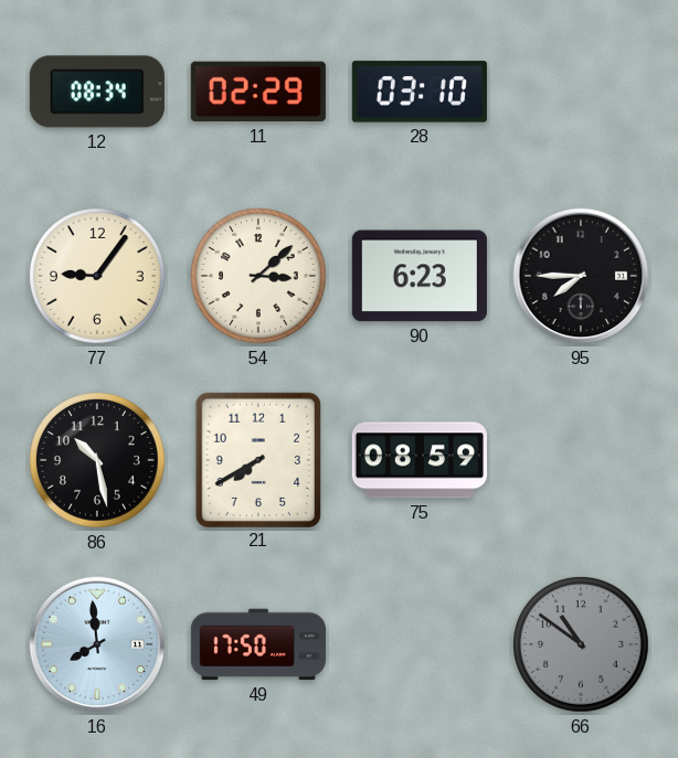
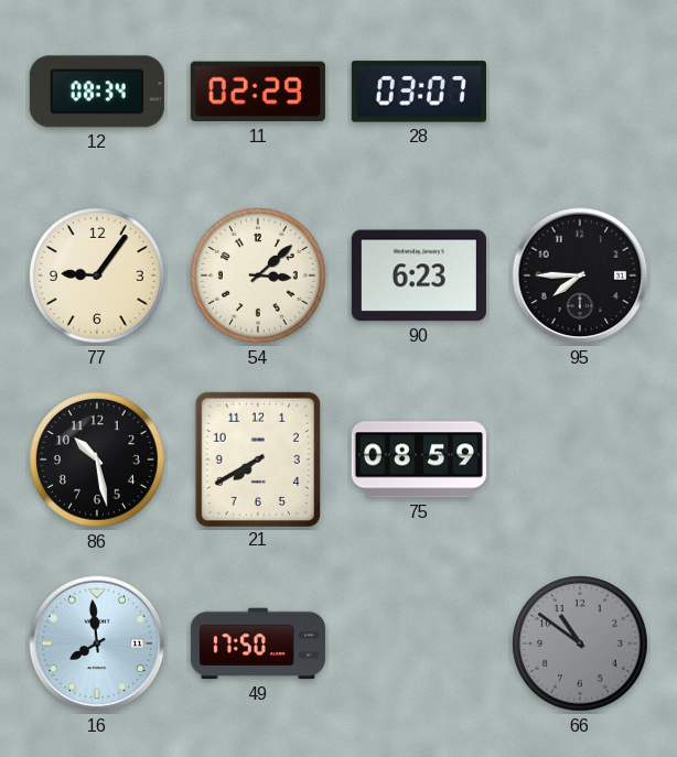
28: 03:10 -> 03:07
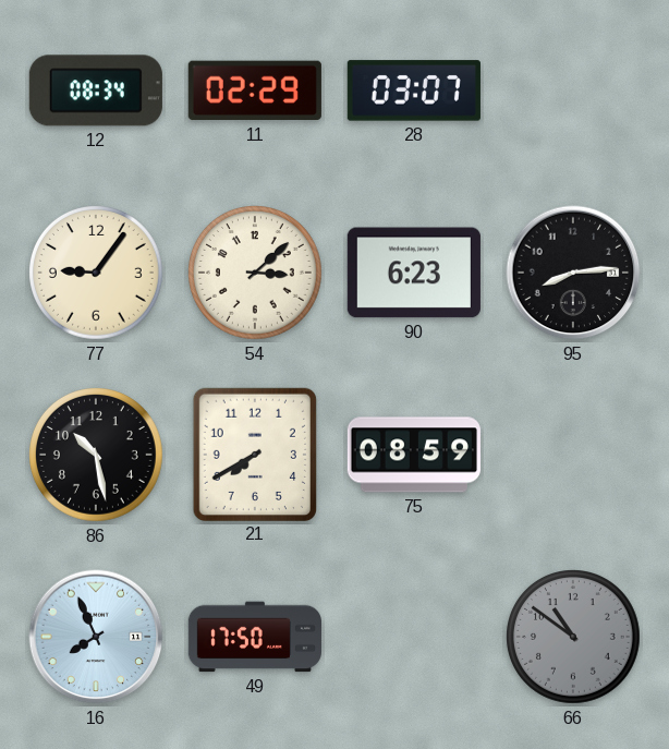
95: 7:45 -> 8:14
16: 7:59 -> 7:56
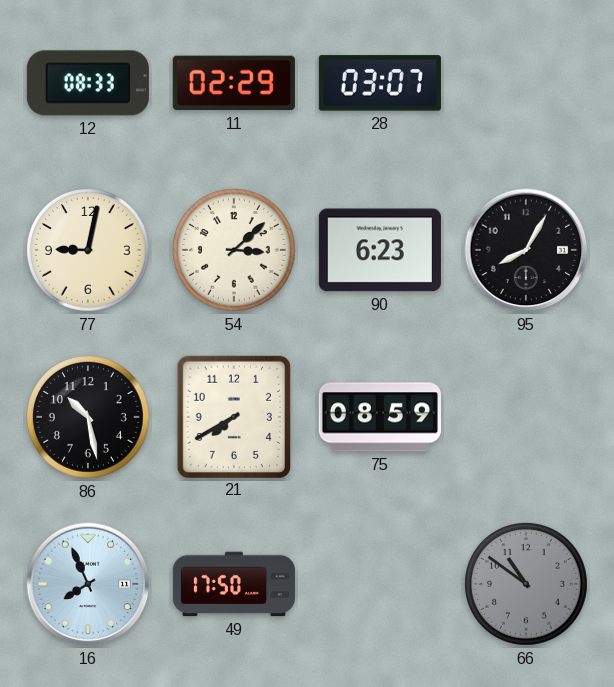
12: 08:34 -> 08:33
77: 9:06 -> 9:02
95: 8:14 -> 8:05
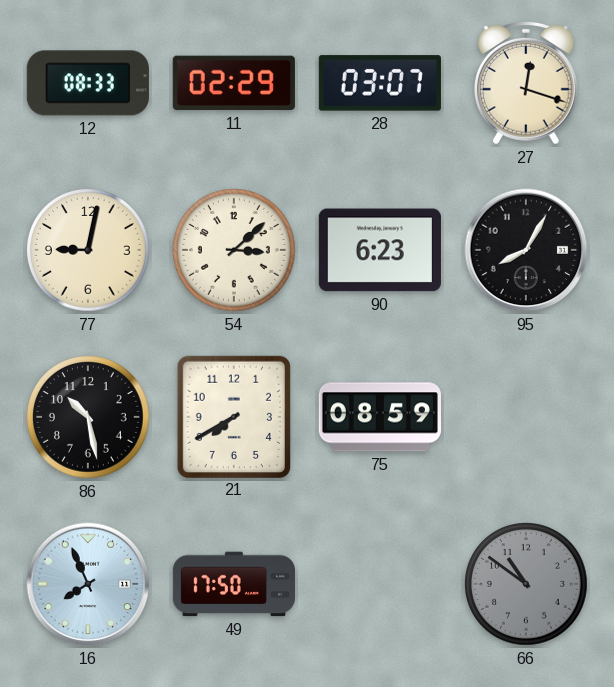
27: none -> 12:18
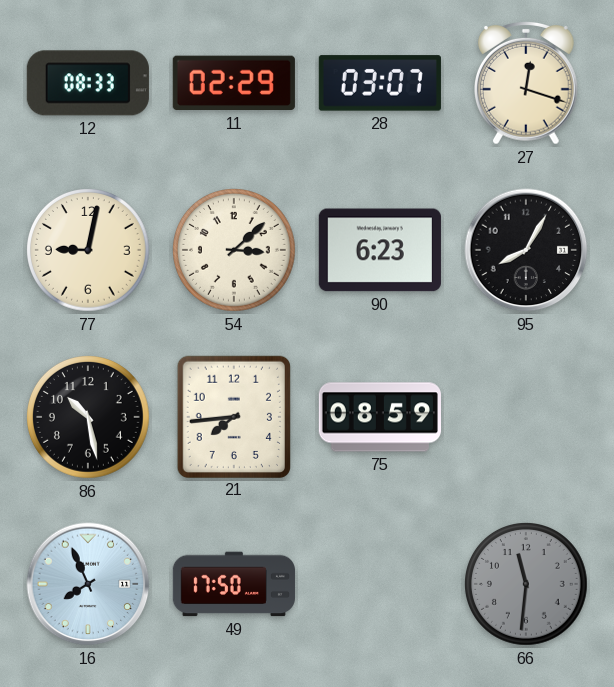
21: 7:40 -> 7:44
66: 10:51 -> 11:31
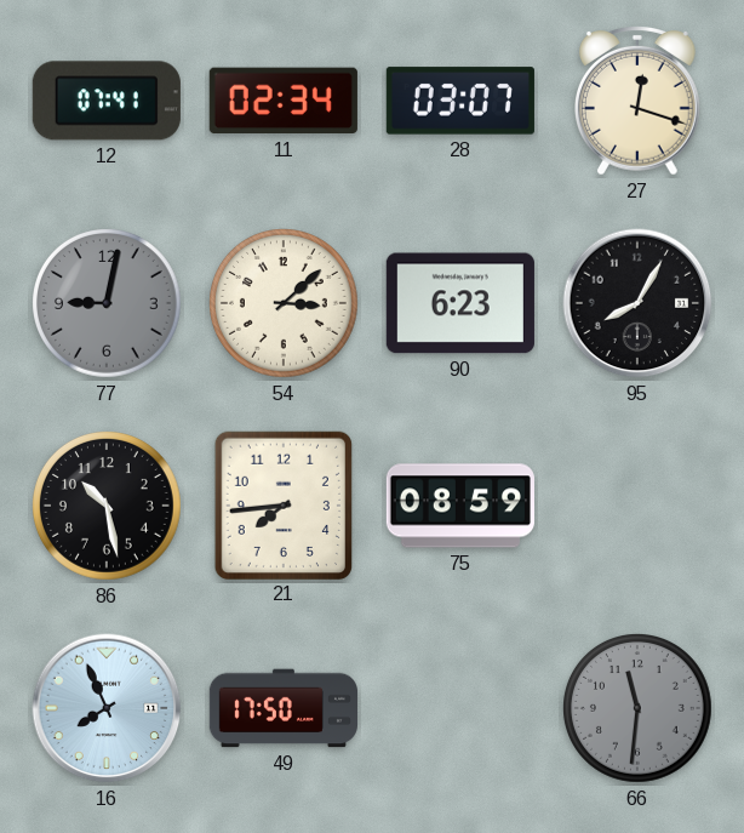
12: 08:33 -> 07:41
11: 02:29 -> 02:34
77 dial: cream -> grey
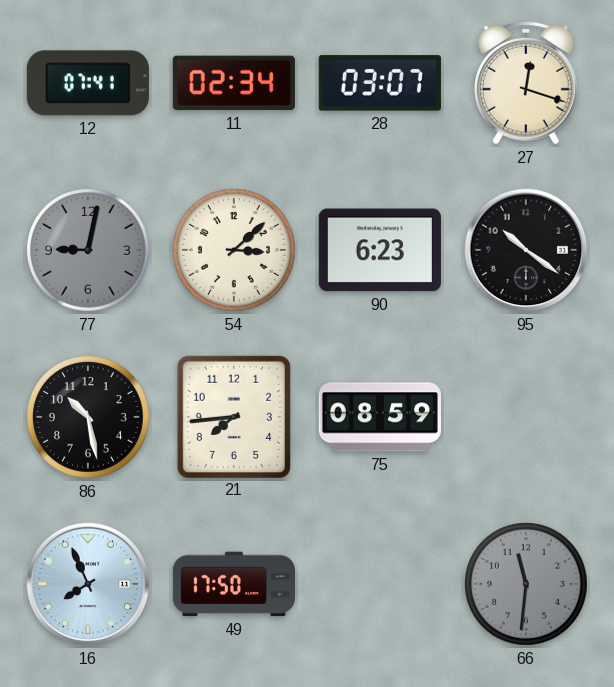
95: 8:05 -> 10:21
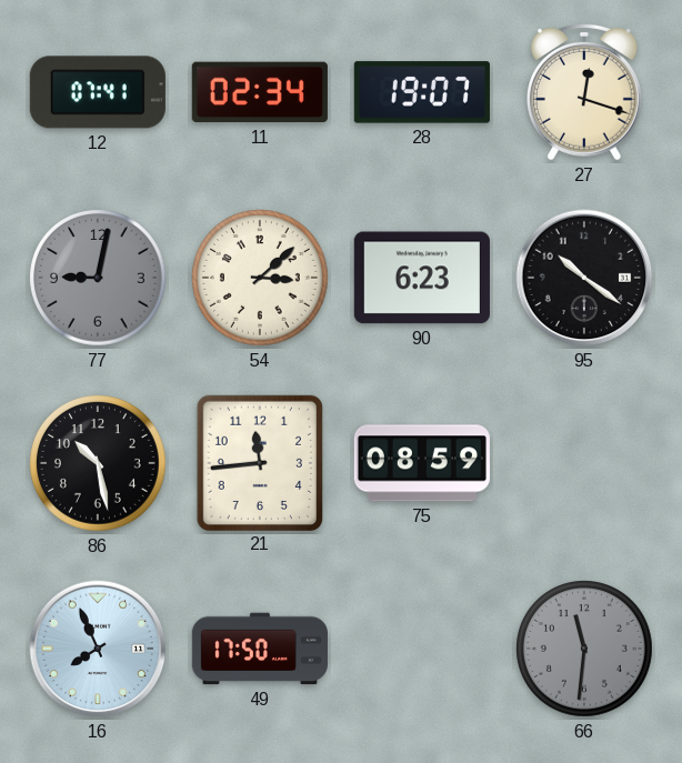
28: 03:07 -> 19:07
21: 7:44 -> 11:44
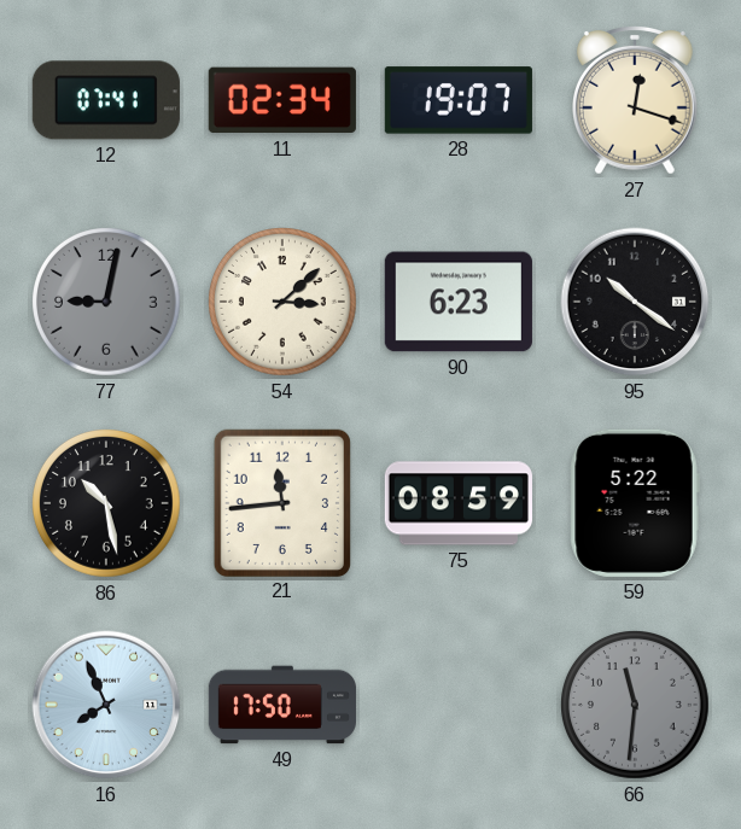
59: none -> 5:22
